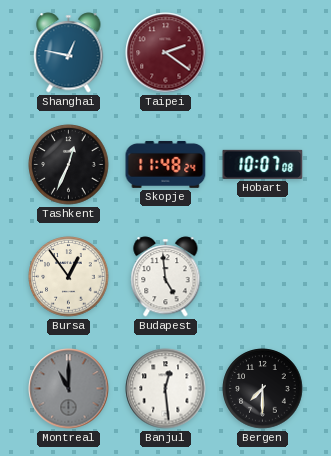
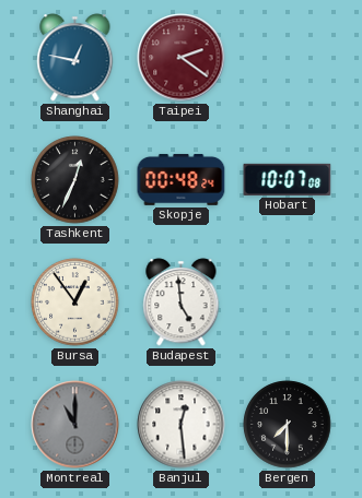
Skopje: 11:48 -> 00:48
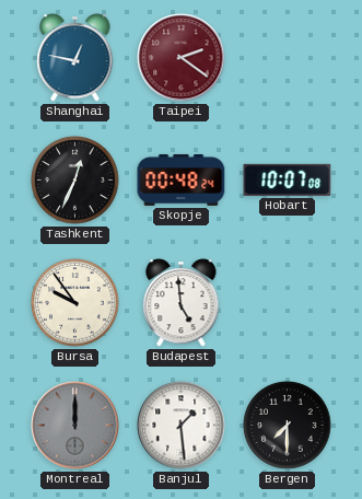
Bursa: 12:54 -> 9:54
Montreal: 11:00 -> 12:00
Banjul: 12:29 -> 1:29
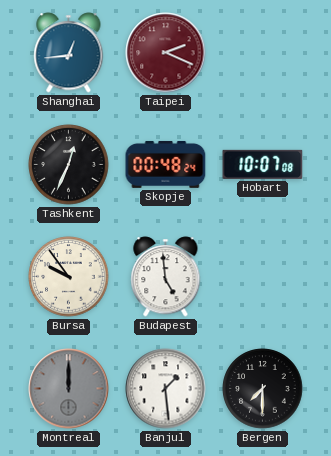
Shanghai: 12:47 -> 12:44
Taipei: 2:21 -> 2:19
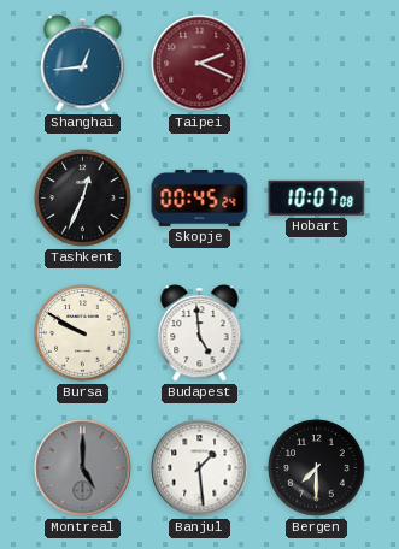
Skopje: 00:48 -> 00:45
Bursa: 9:54 -> 9:50
Montreal: 12:00 -> 5:00
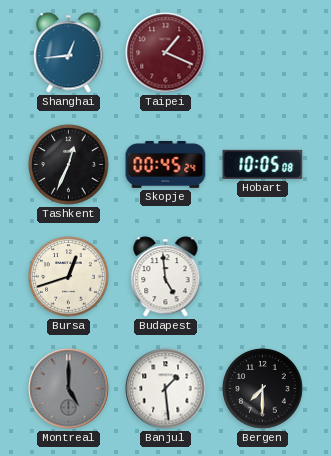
Taipei: 2:19 -> 1:19
Hobart: 10:07 -> 10:05
Bursa: 9:50 -> 12:42
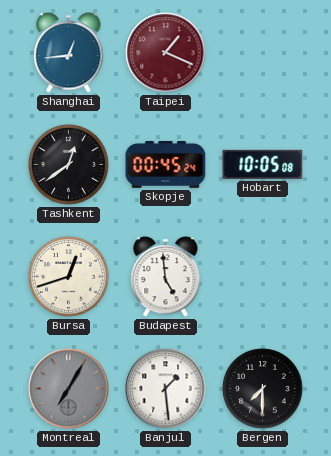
Tashkent: 12:34 -> 12:39
Montreal: 5:00 -> 7:05
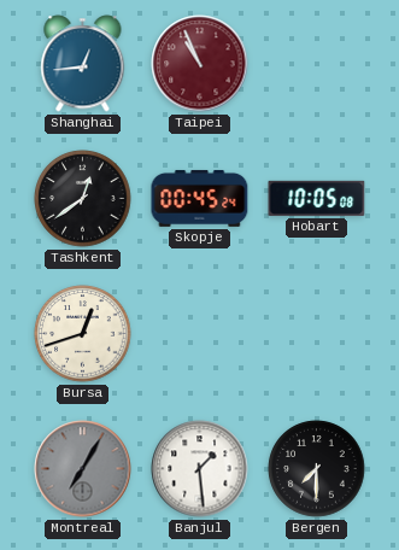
Taipei: 1:19 -> 10:56
Budapest: 4:59 -> none
